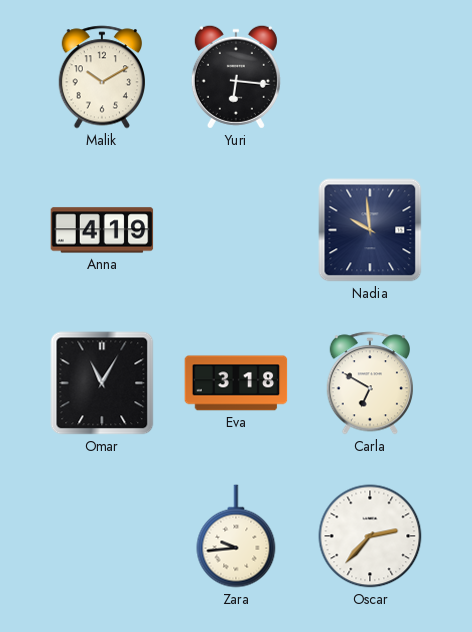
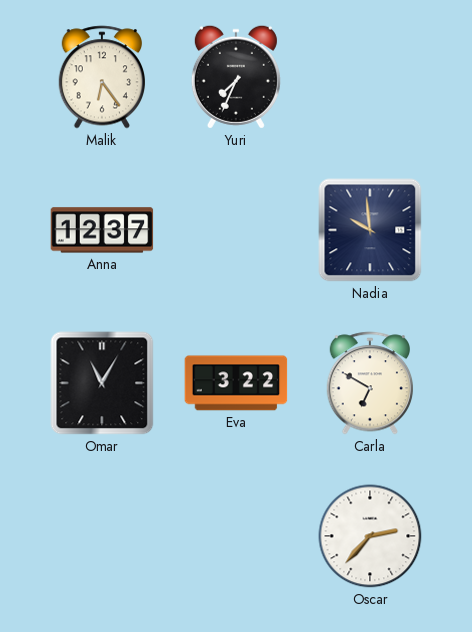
Malik: 10:10 -> 6:24
Yuri: 6:16 -> 7:34
Anna: 4:19 -> 12:37
Eva: 3:18 -> 3:22
Zara: 9:44 -> none
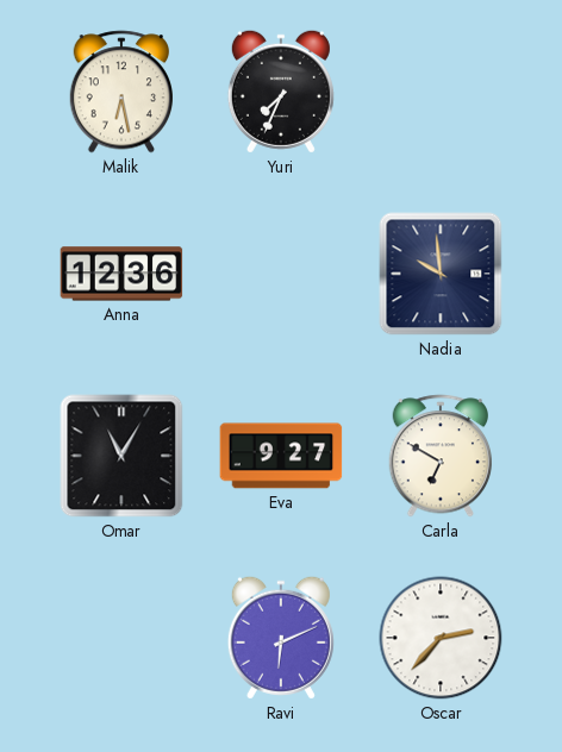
Malik: 6:24 -> 6:28
Anna: 12:37 -> 12:36
Eva: 3:22 -> 9:27
Ravi: none -> 6:11
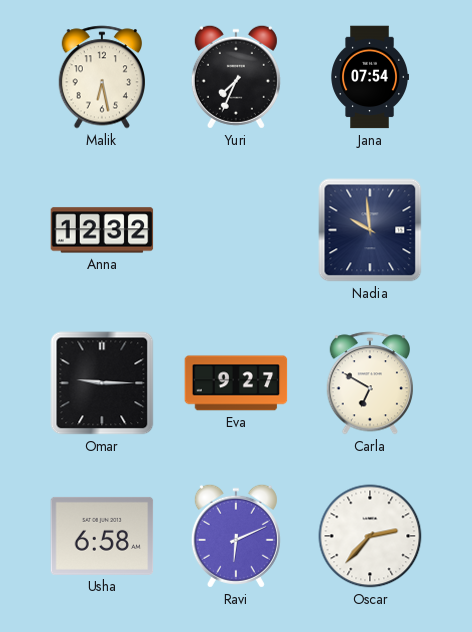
Jana: none -> 07:54
Anna: 12:36 -> 12:32
Omar: 11:05 -> 9:15
Usha: none -> 6:58
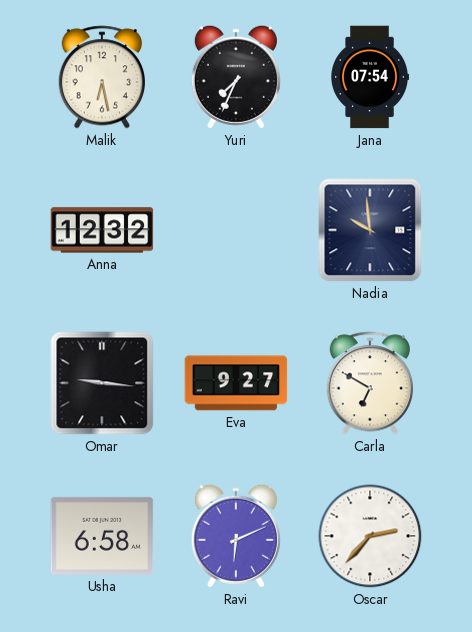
Omar: 9:15 -> 9:16
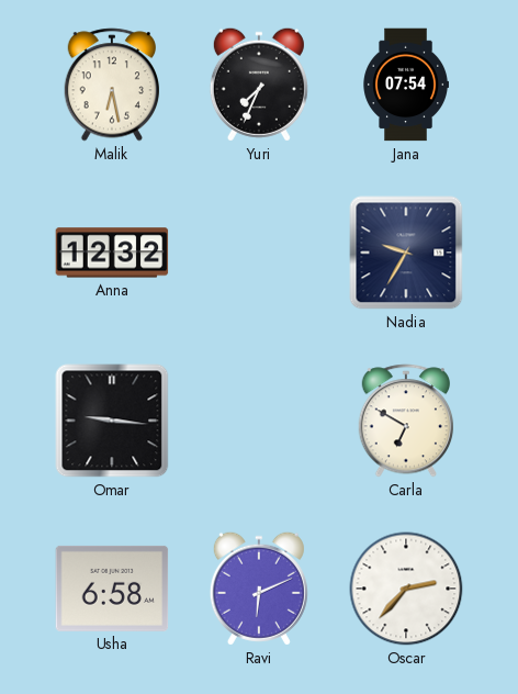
Nadia: 9:59 -> 9:35
Eva: 9:27 -> none
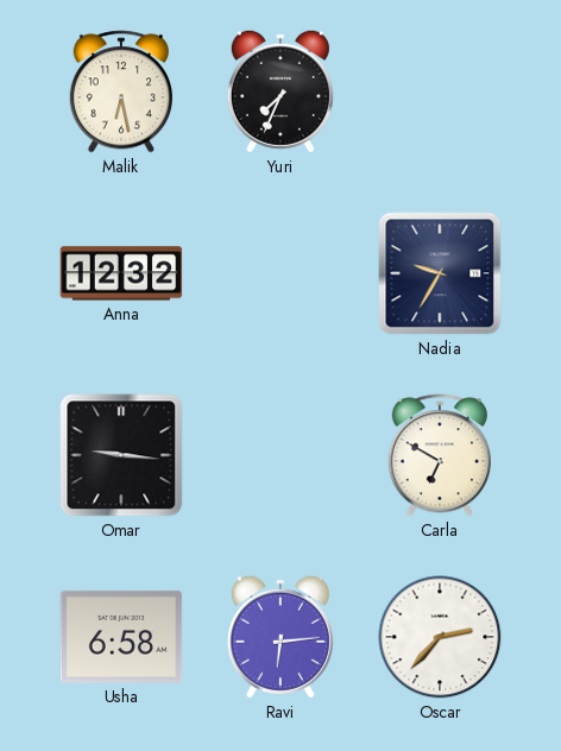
Jana: 07:54 -> none
Ravi: 6:11 -> 6:14
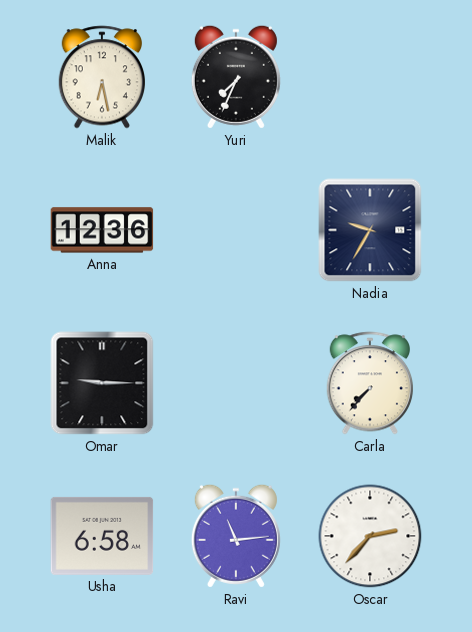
Anna: 12:32 -> 12:36
Omar: 9:16 -> 9:15
Carla: 6:50 -> 7:37
Ravi: 6:14 -> 11:14
